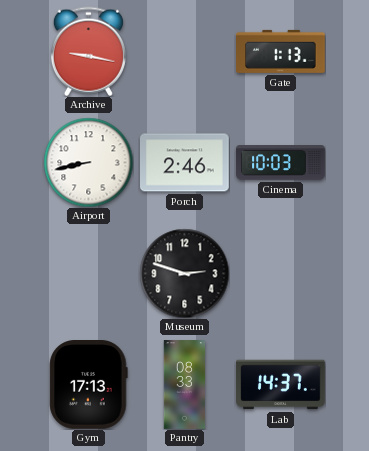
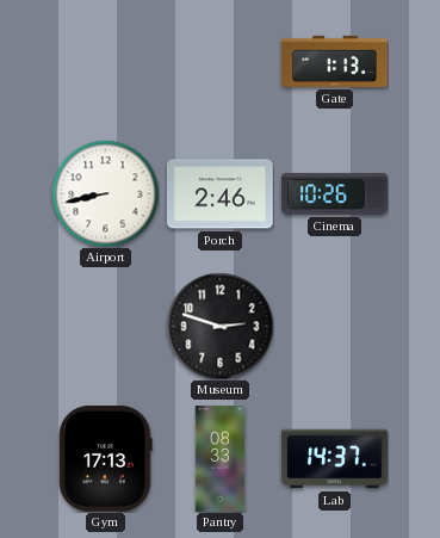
Archive: 9:17 -> none
Cinema: 10:03 -> 10:26
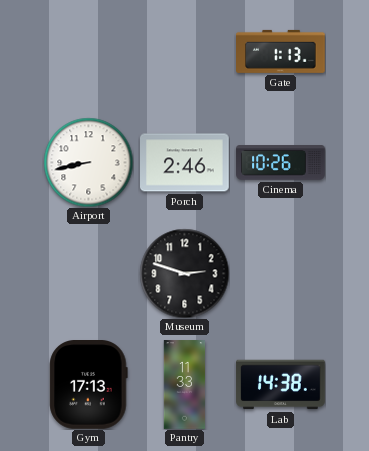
Pantry: 08:33 -> 11:33
Lab: 14:37 -> 14:38
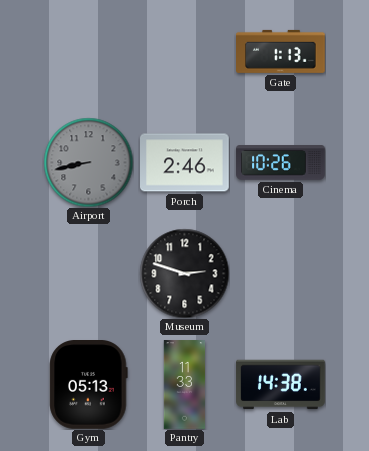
Airport dial: white -> grey
Gym: 17:13 -> 05:13
